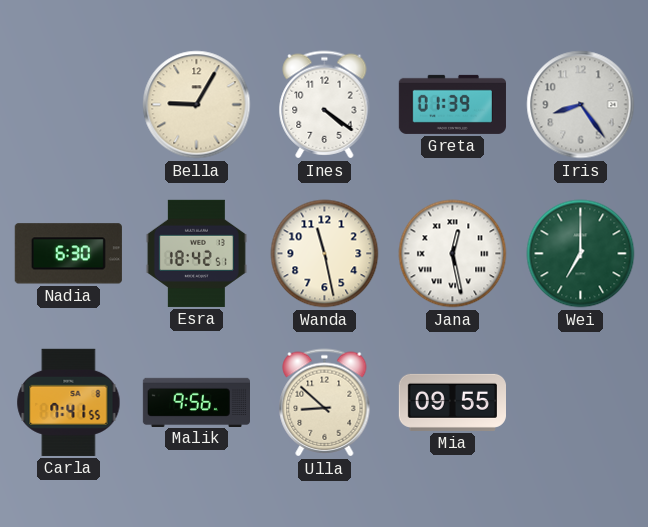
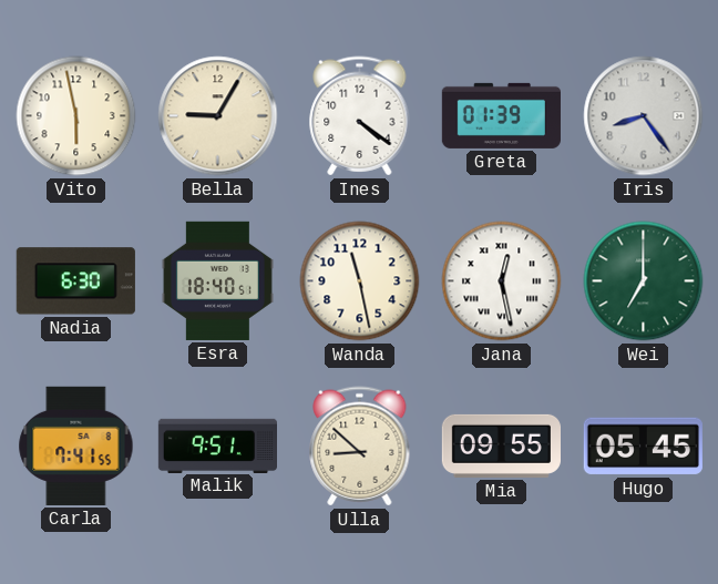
Vito: none -> 5:58
Esra: 18:42 -> 18:40
Malik: 9:56 -> 9:51
Hugo: none -> 05:45
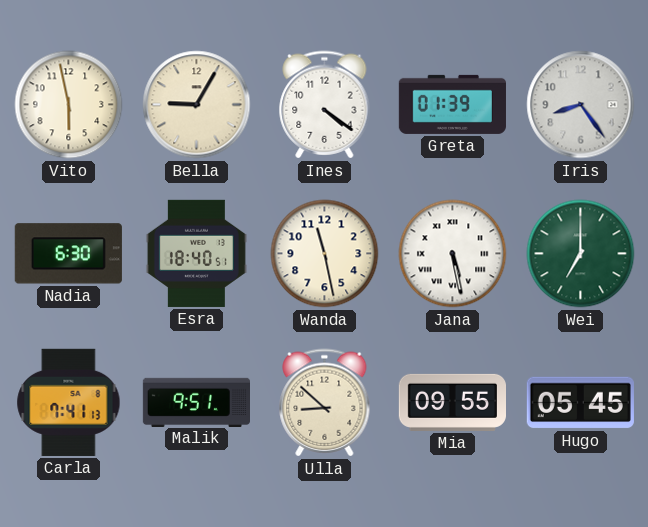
Jana: 12:28 -> 5:28
Carla: 7:41:55 -> 7:41:13
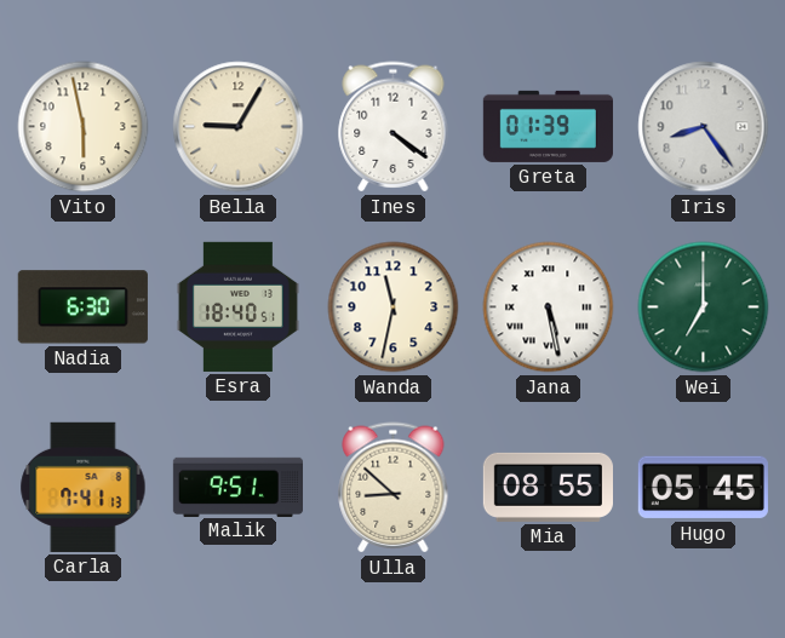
Wanda: 11:28 -> 11:32
Mia: 09:55 -> 08:55
